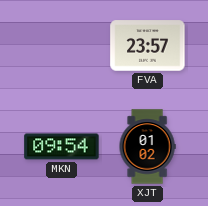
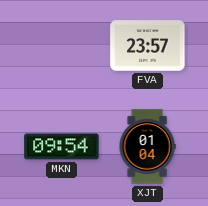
XJT: 01:02 -> 01:04
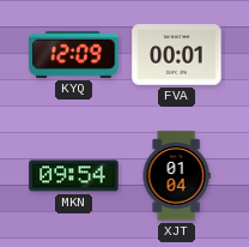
KYQ: none -> 12:09
FVA: 23:57 -> 00:01
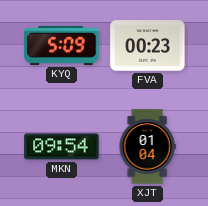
KYQ: 12:09 -> 5:09
FVA: 00:01 -> 00:23
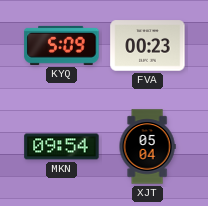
XJT: 01:04 -> 05:04
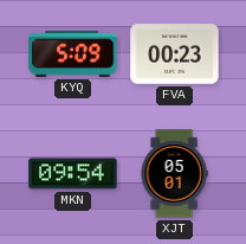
XJT: 05:04 -> 05:01
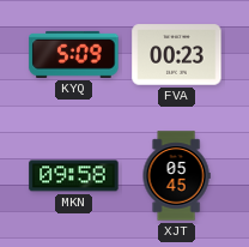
MKN: 09:54 -> 09:58
XJT: 05:01 -> 05:45
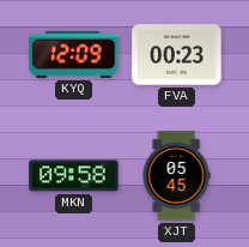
KYQ: 5:09 -> 12:09
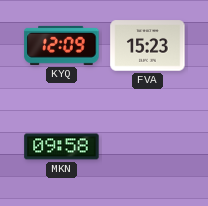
FVA: 00:23 -> 15:23
XJT: 05:45 -> none
